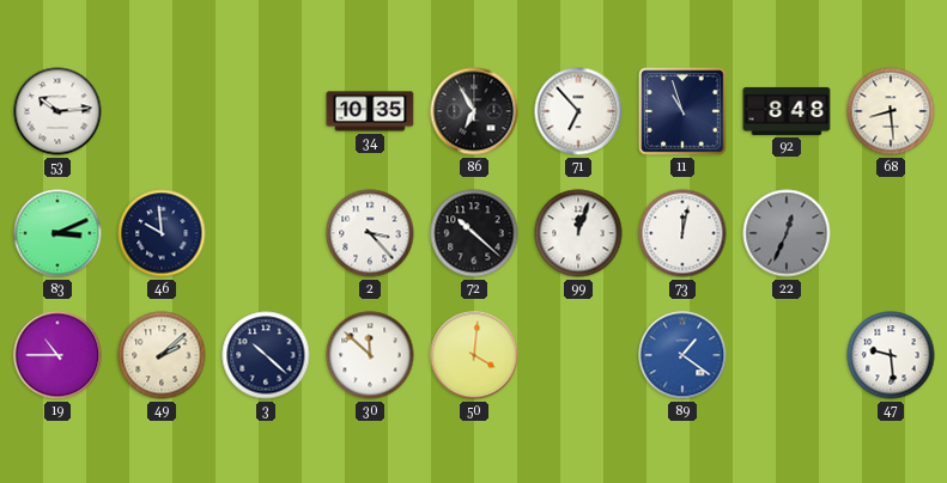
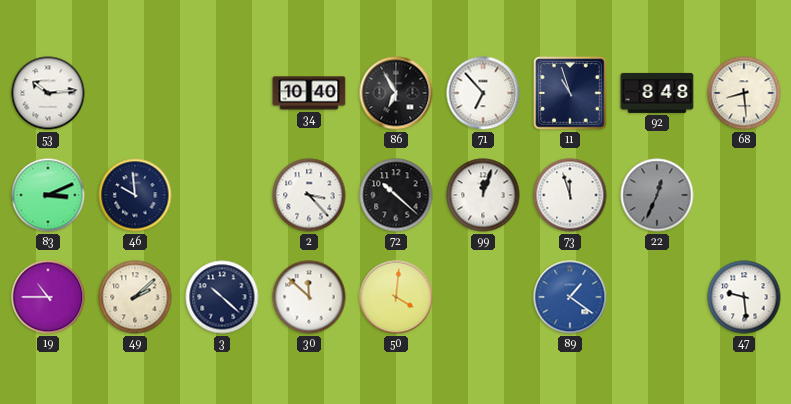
34: 10:35 -> 10:40
73: 12:02 -> 11:57
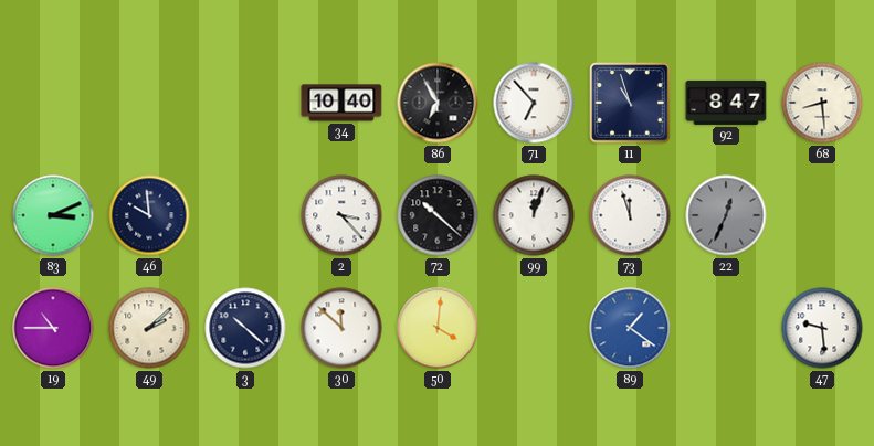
53: 10:14 -> none
92: 8:48 -> 8:47
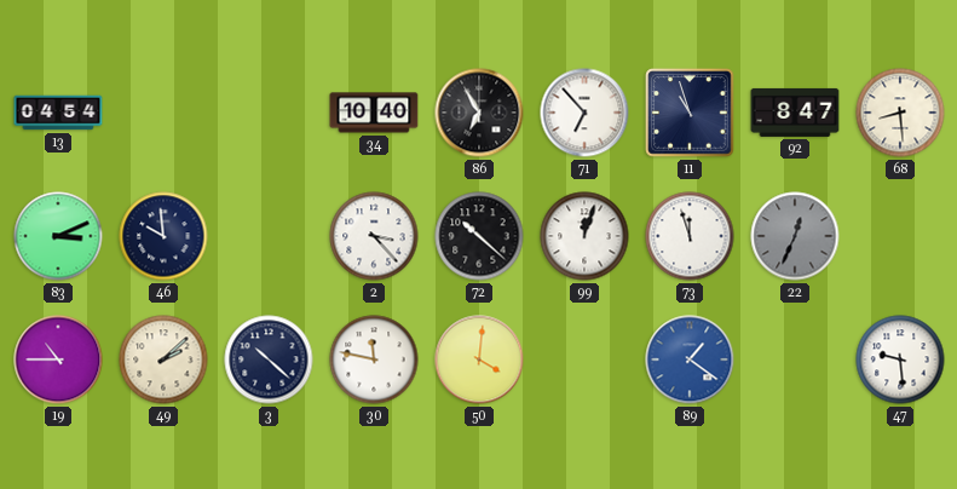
13: none -> 04:54
30: 11:52 -> 11:47
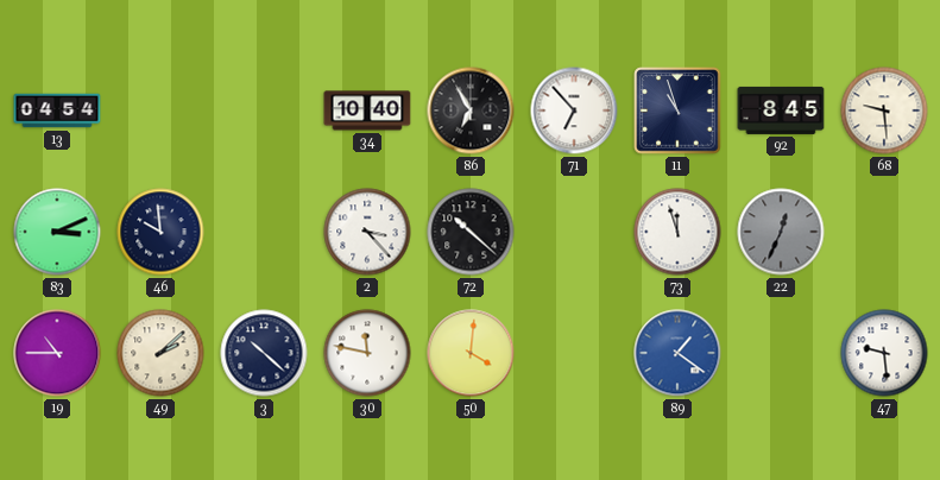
92: 8:47 -> 8:45
68: 8:29 -> 9:29
99: 12:03 -> none
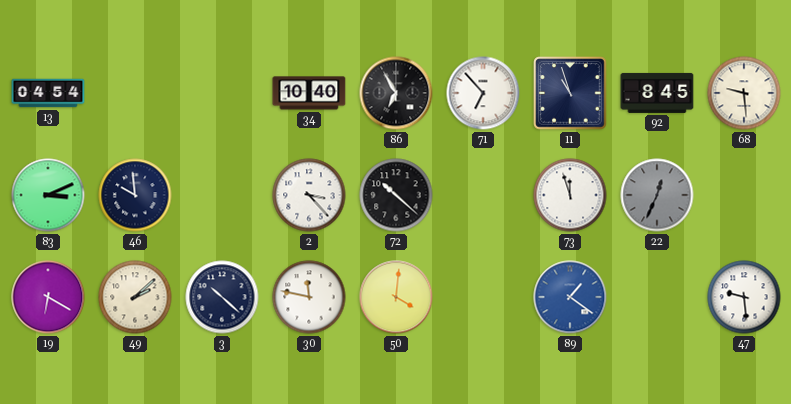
19: 10:45 -> 6:20
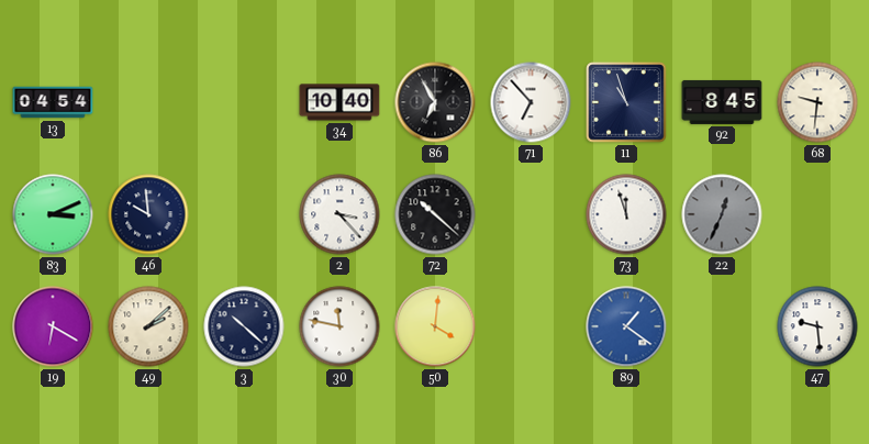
68: 9:29 -> 9:31
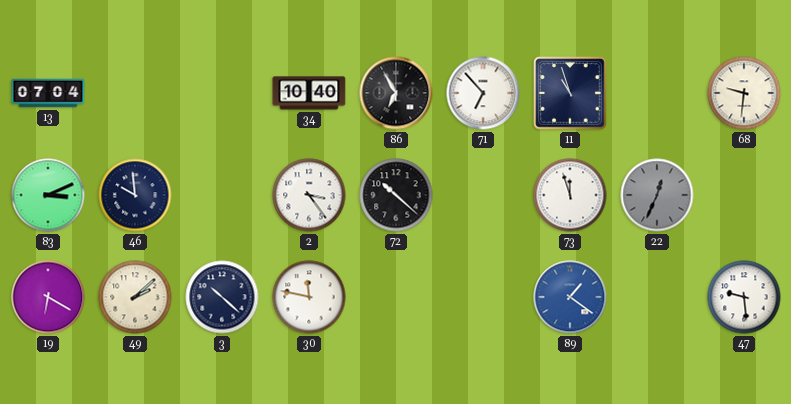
13: 04:54 -> 07:04
92: 8:45 -> none
2: 3:23 -> 3:24
50: 4:01 -> none
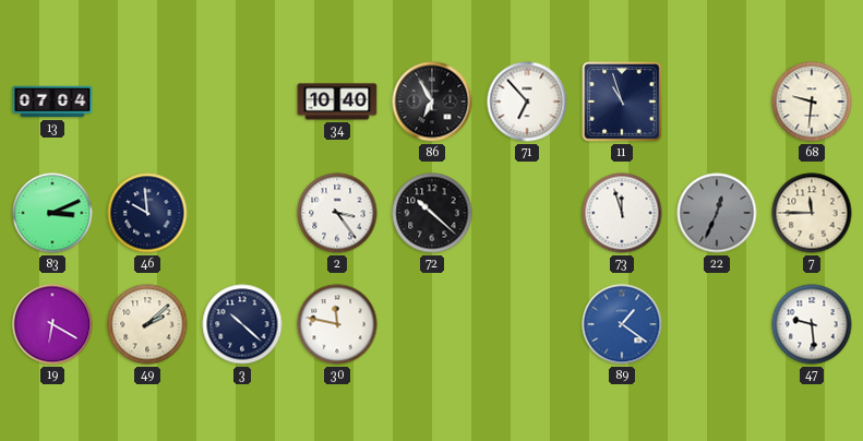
7: none -> 11:45
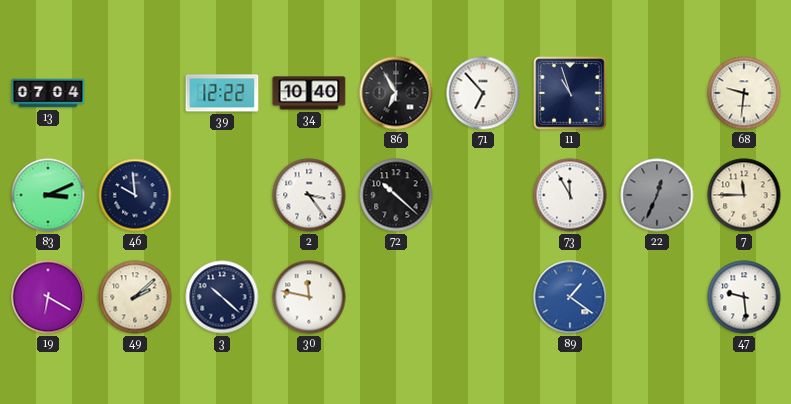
39: none -> 12:22
73: 11:57 -> 11:55
